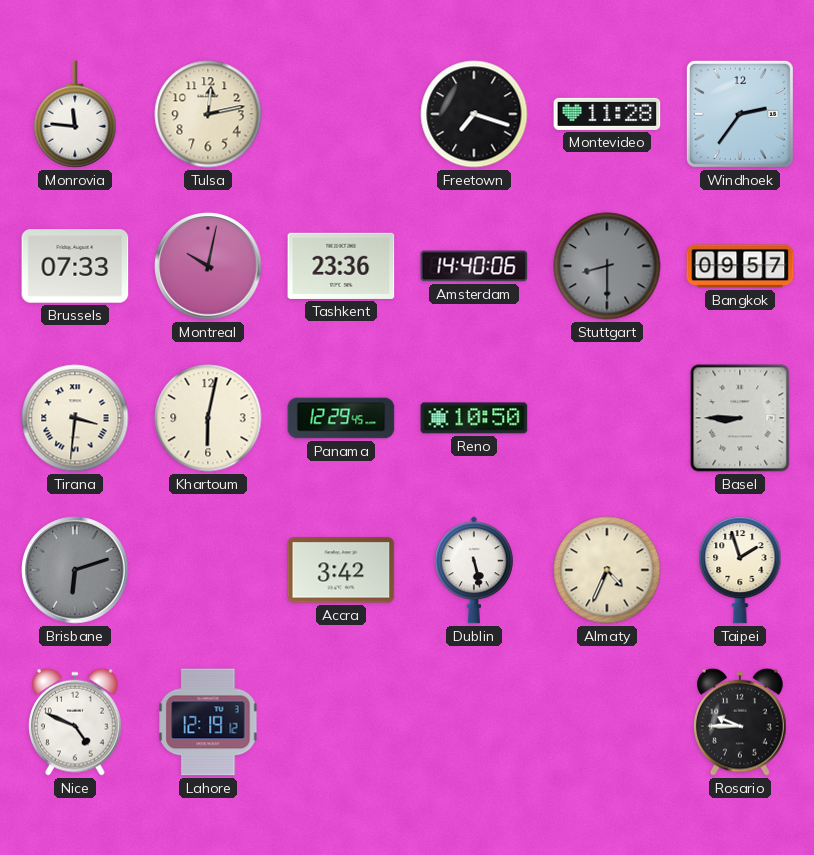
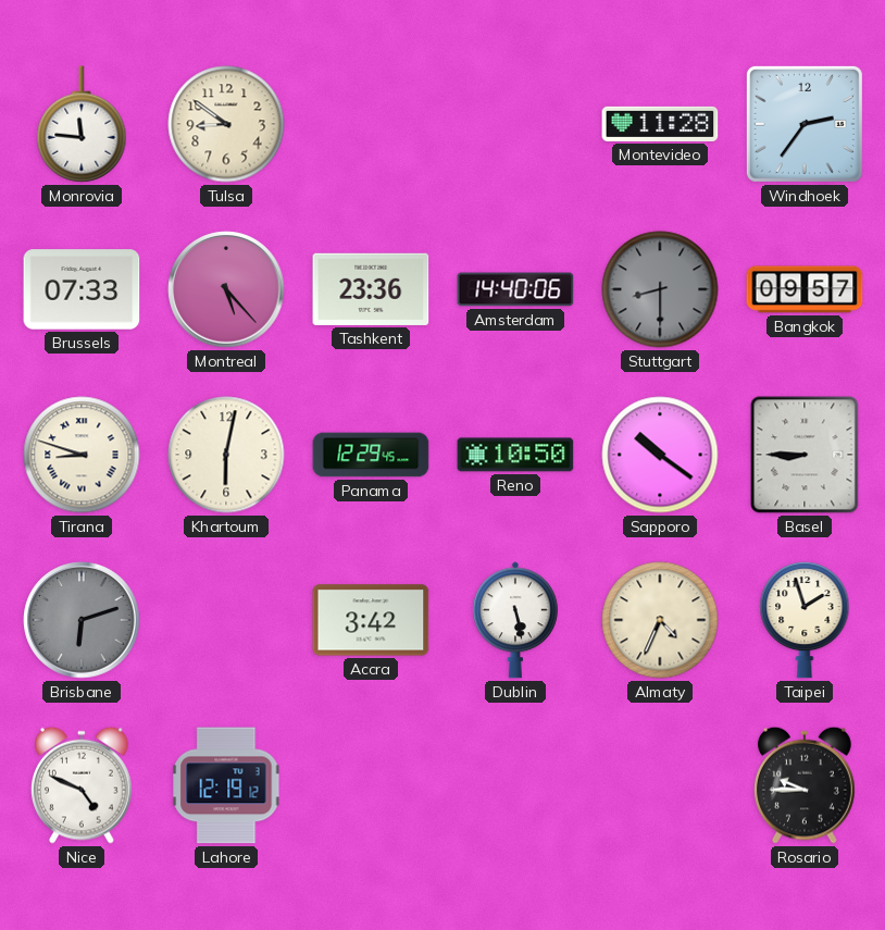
Tulsa: 12:13 -> 8:51
Freetown: 7:18 -> none
Montreal: 10:02 -> 5:23
Tirana: 3:31 -> 8:48
Sapporo: none -> 10:21
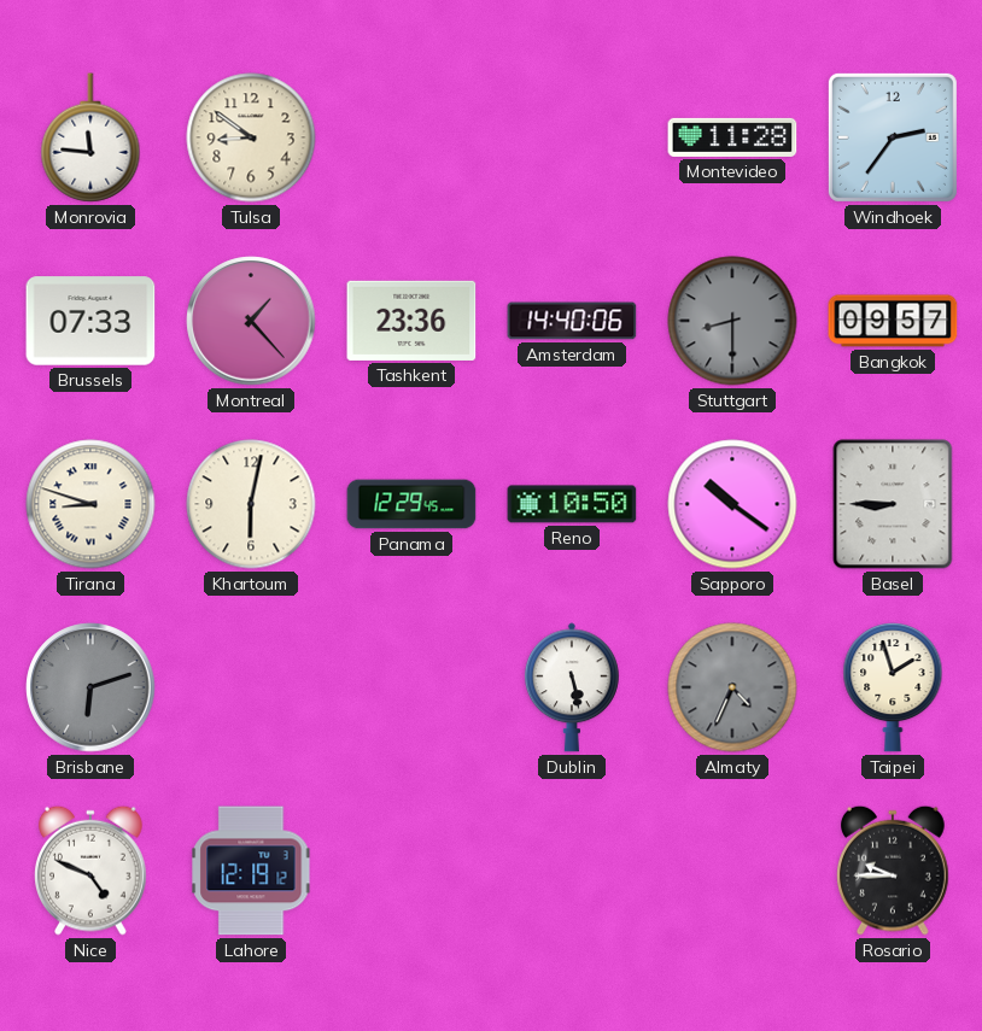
Montreal: 5:23 -> 1:23
Accra: 3:42 -> none
Almaty dial: cream -> grey
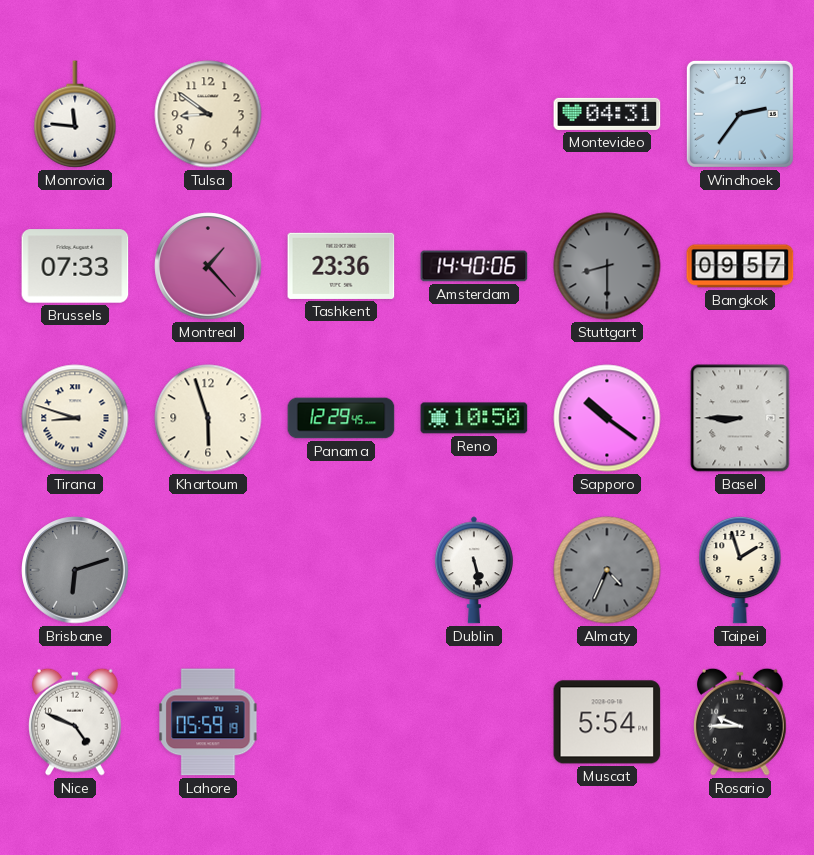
Montevideo: 11:28 -> 04:31
Khartoum: 6:02 -> 5:57
Lahore: 12:19 -> 05:59
Muscat: none -> 5:54
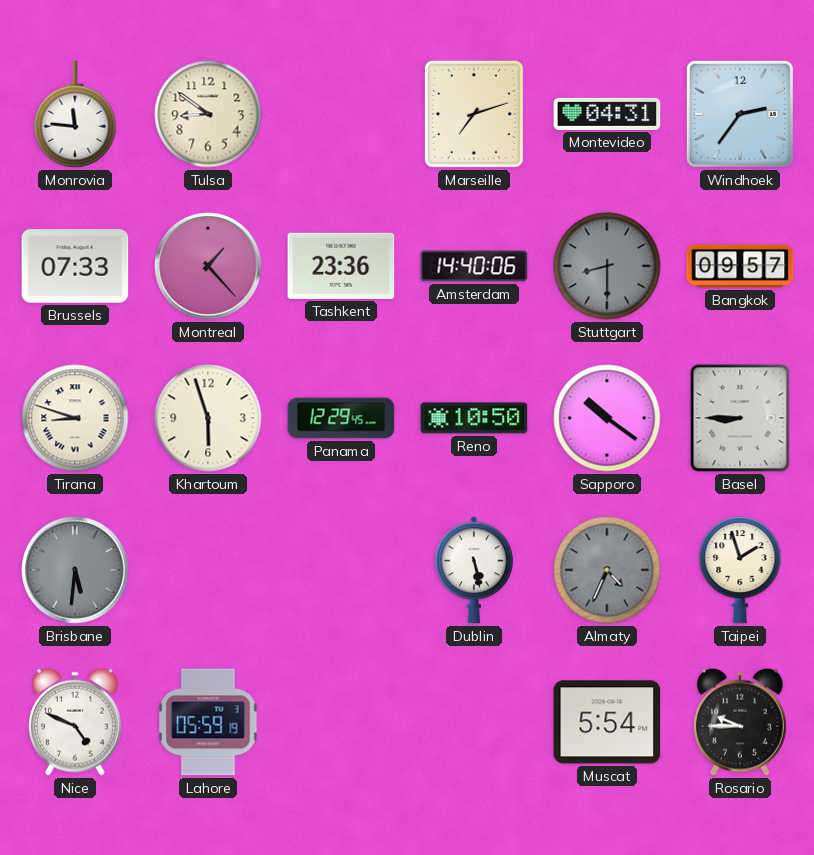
Marseille: none -> 7:12
Brisbane: 6:12 -> 5:31
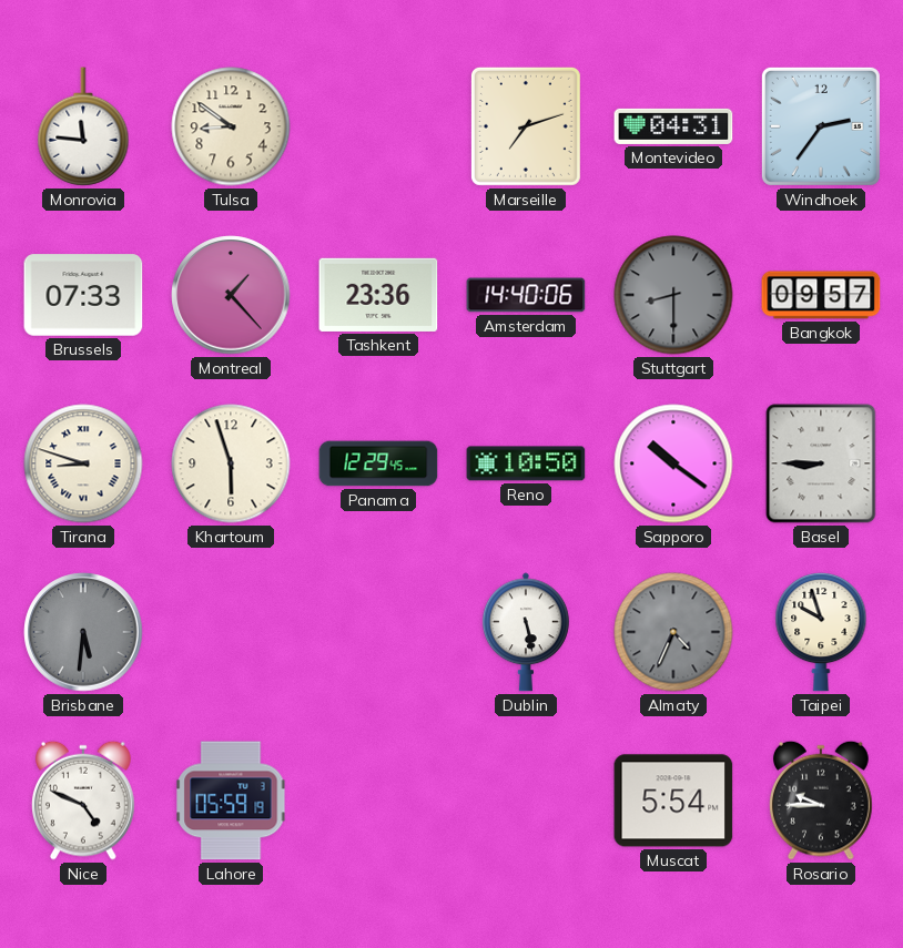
Taipei: 1:57 -> 9:57
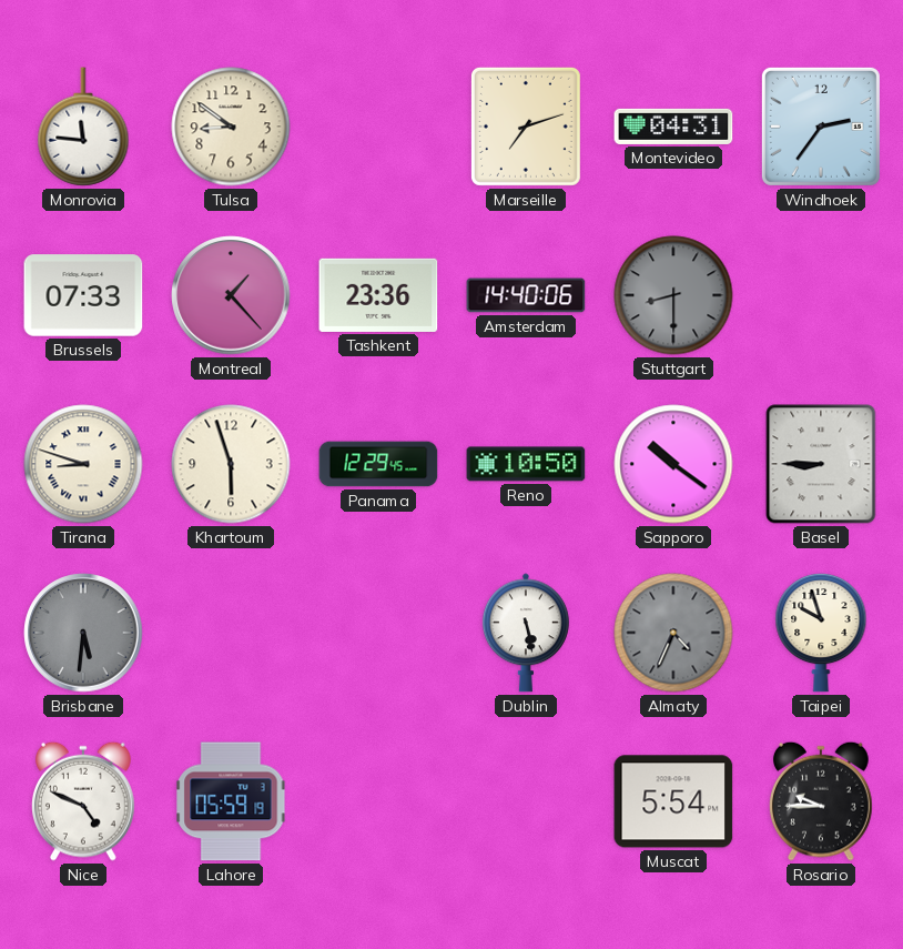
Bangkok: 09:57 -> none
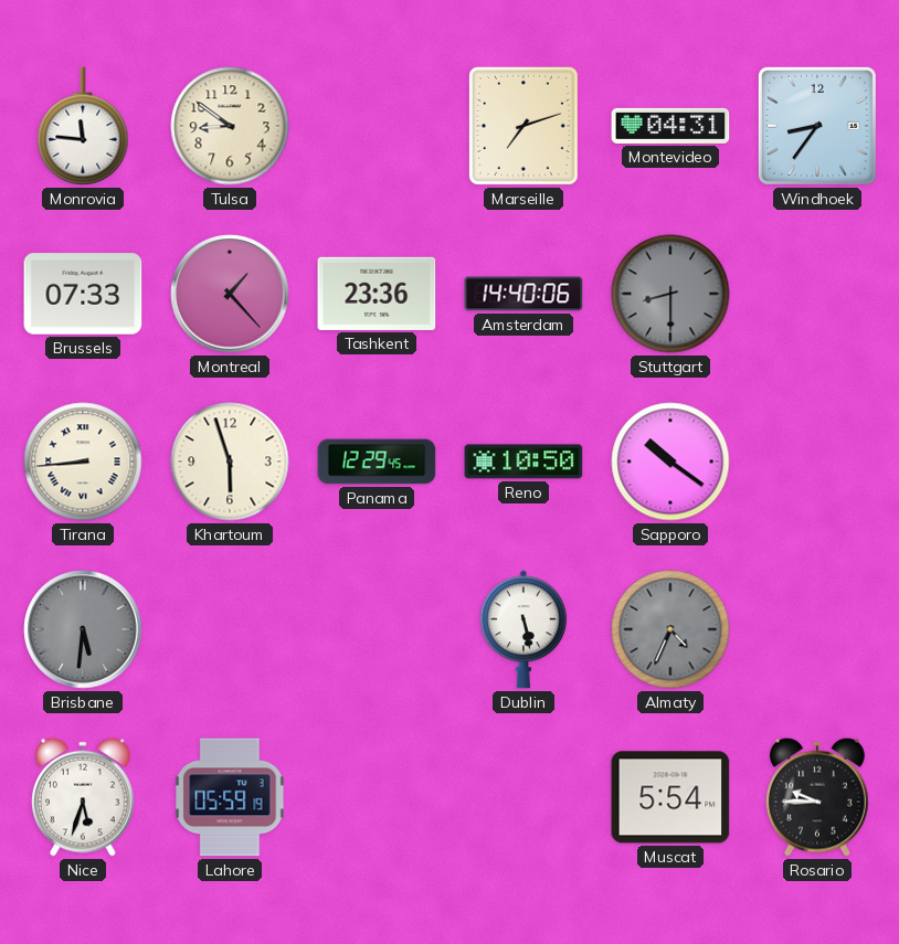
Windhoek: 2:36 -> 8:36
Tirana: 8:48 -> 8:44
Basel: 8:45 -> none
Taipei: 9:57 -> none
Nice: 4:49 -> 5:33
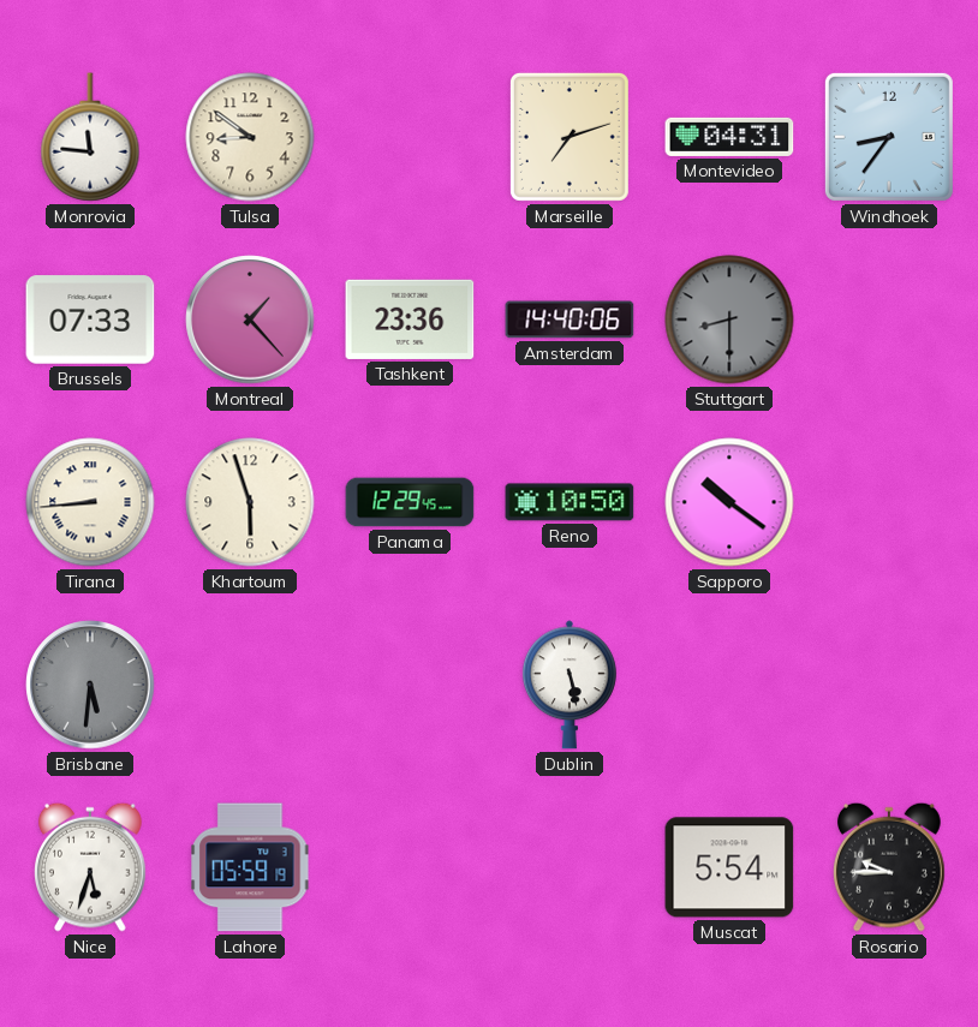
Almaty: 4:34 -> none
